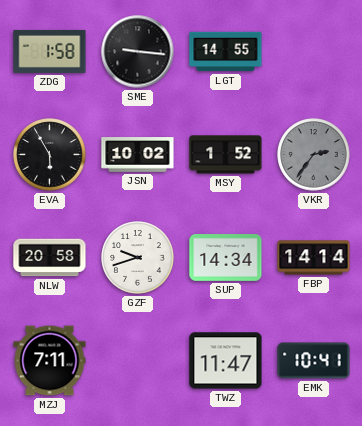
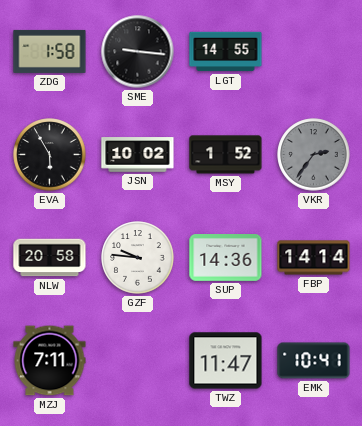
GZF: 9:42 -> 9:46
SUP: 14:34 -> 14:36
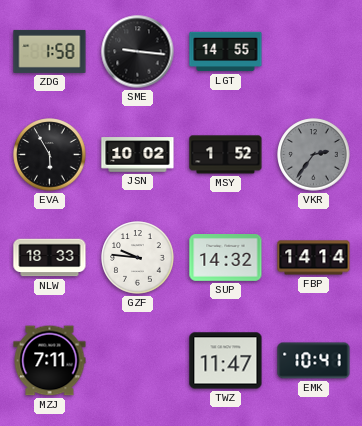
NLW: 20:58 -> 18:33
SUP: 14:36 -> 14:32
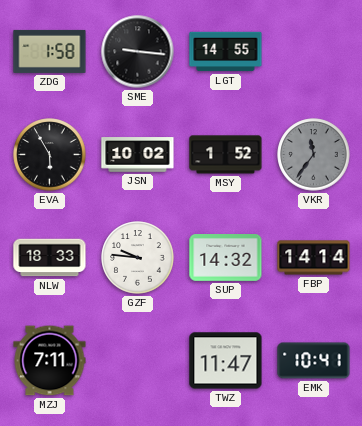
VKR: 2:36 -> 11:36
